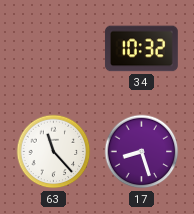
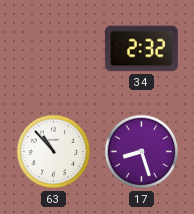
34: 10:32 -> 2:32
63: 11:23 -> 10:53
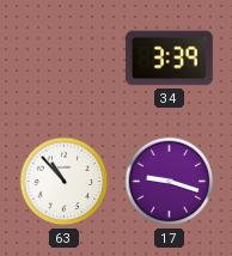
34: 2:32 -> 3:39
17: 8:27 -> 9:18
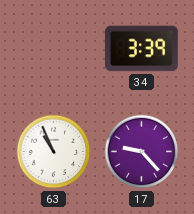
63: 10:53 -> 10:56
17: 9:18 -> 9:23
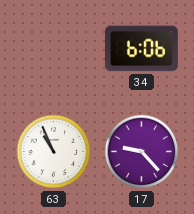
34: 3:39 -> 6:06
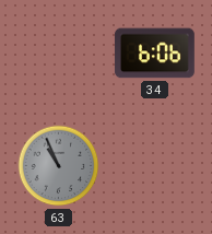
63 dial: white -> grey
17: 9:23 -> none
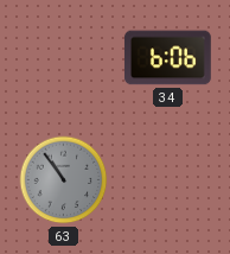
63: 10:56 -> 10:54
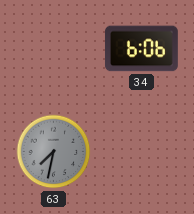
63: 10:54 -> 7:32
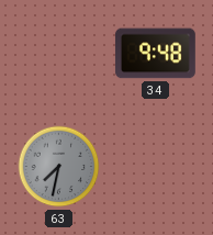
34: 6:06 -> 9:48
